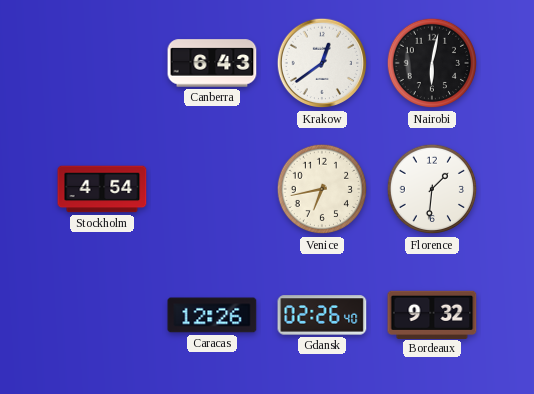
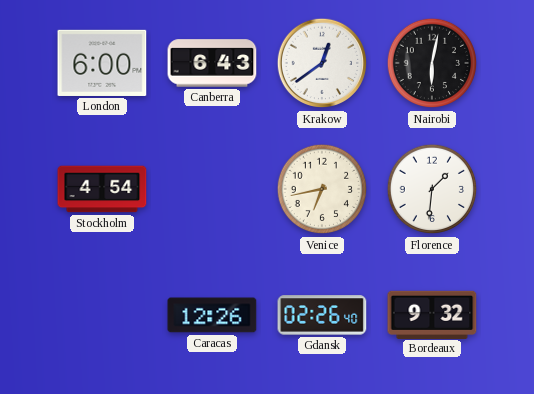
London: none -> 6:00
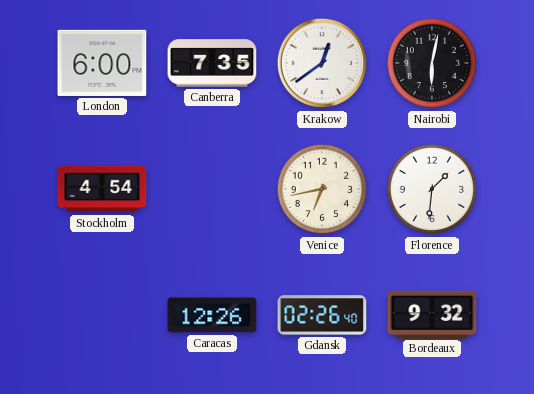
Canberra: 6:43 -> 7:35
